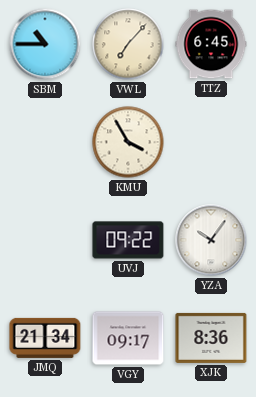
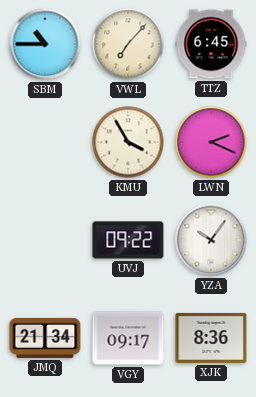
LWN: none -> 2:19
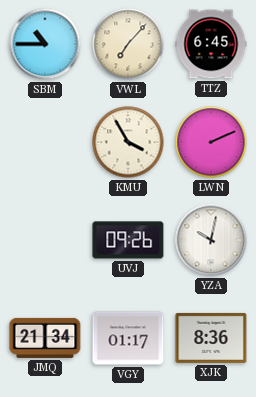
LWN: 2:19 -> 2:11
UVJ: 09:22 -> 09:26
YZA: 10:06 -> 10:02
VGY: 09:17 -> 01:17
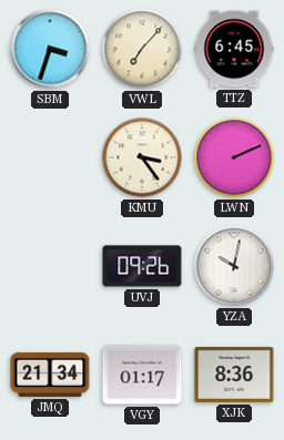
SBM: 10:45 -> 3:33
KMU: 3:55 -> 3:24
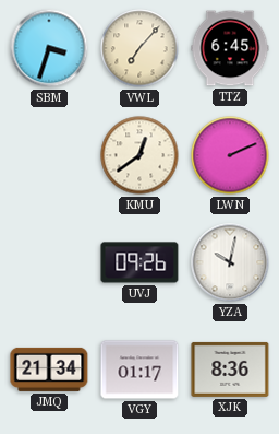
KMU: 3:24 -> 12:39
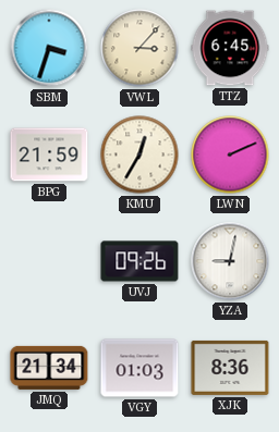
VWL: 7:07 -> 3:07
BPG: none -> 21:59
KMU: 12:39 -> 12:35
YZA: 10:02 -> 9:02
VGY: 01:17 -> 01:03
